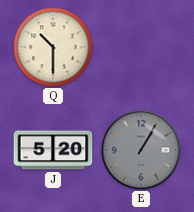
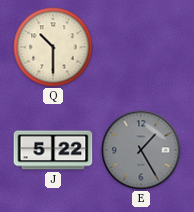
J: 5:20 -> 5:22
E: 1:05 -> 1:25
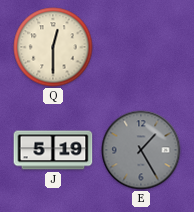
Q: 10:30 -> 12:30
J: 5:22 -> 5:19
